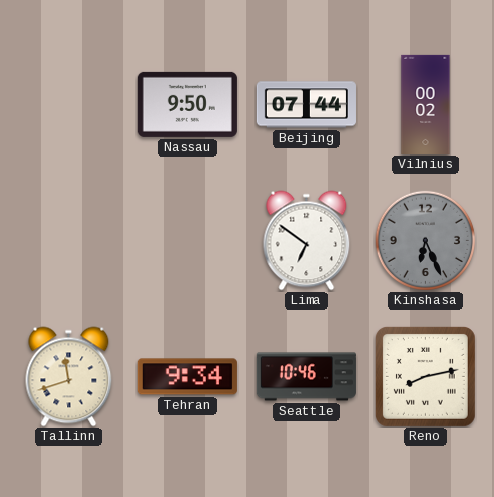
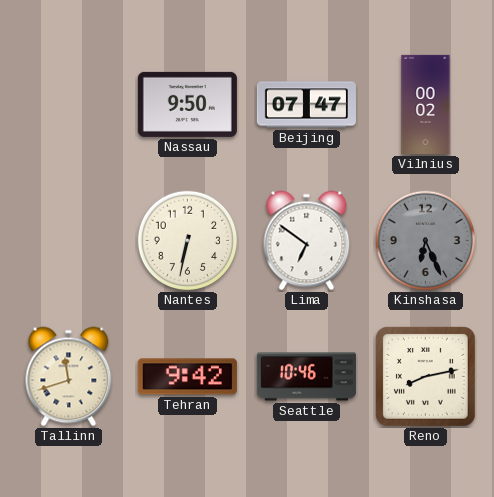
Beijing: 07:44 -> 07:47
Nantes: none -> 6:32
Tehran: 9:34 -> 9:42
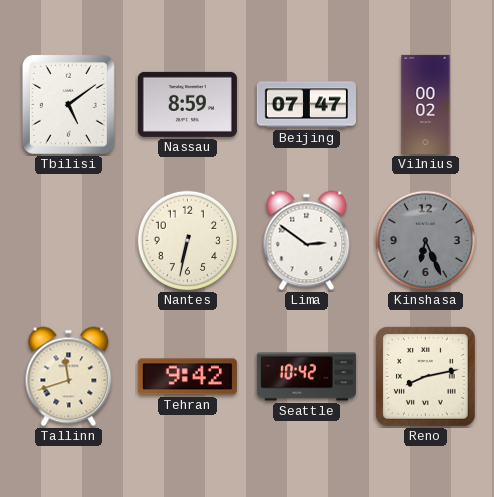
Tbilisi: none -> 5:09
Nassau: 9:50 -> 8:59
Lima: 6:51 -> 2:51
Seattle: 10:46 -> 10:42
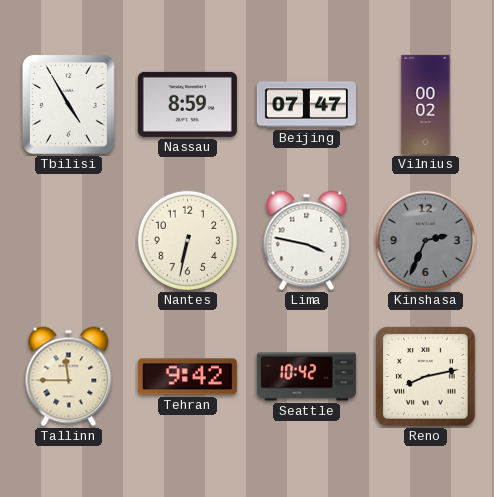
Tbilisi: 5:09 -> 4:55
Lima: 2:51 -> 3:47
Kinshasa: 6:26 -> 2:34
Tallinn: 11:42 -> 11:45
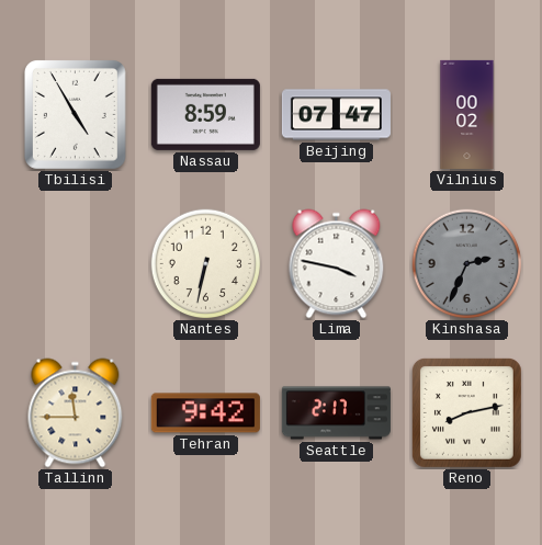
Seattle: 10:42 -> 2:17
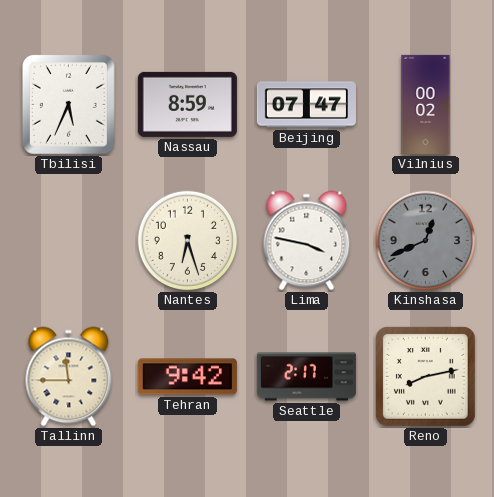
Tbilisi: 4:55 -> 5:34
Nantes: 6:32 -> 6:27
Kinshasa: 2:34 -> 12:41
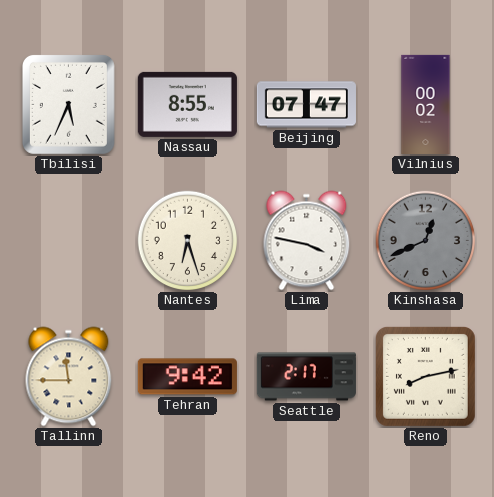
Nassau: 8:59 -> 8:55
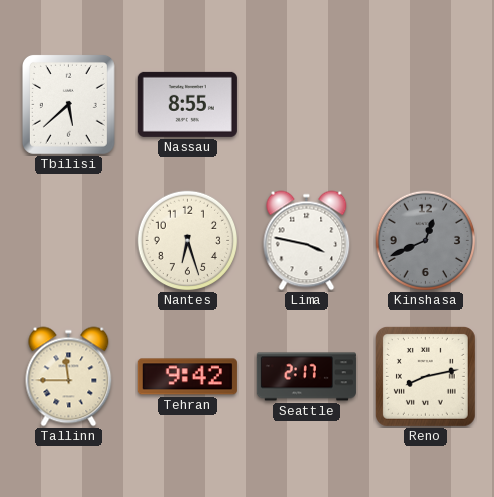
Tbilisi: 5:34 -> 5:38
Beijing: 07:47 -> none
Vilnius: 00:02 -> none
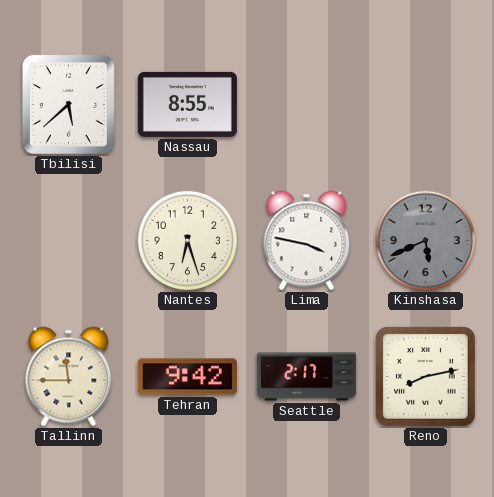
Kinshasa: 12:41 -> 5:41
